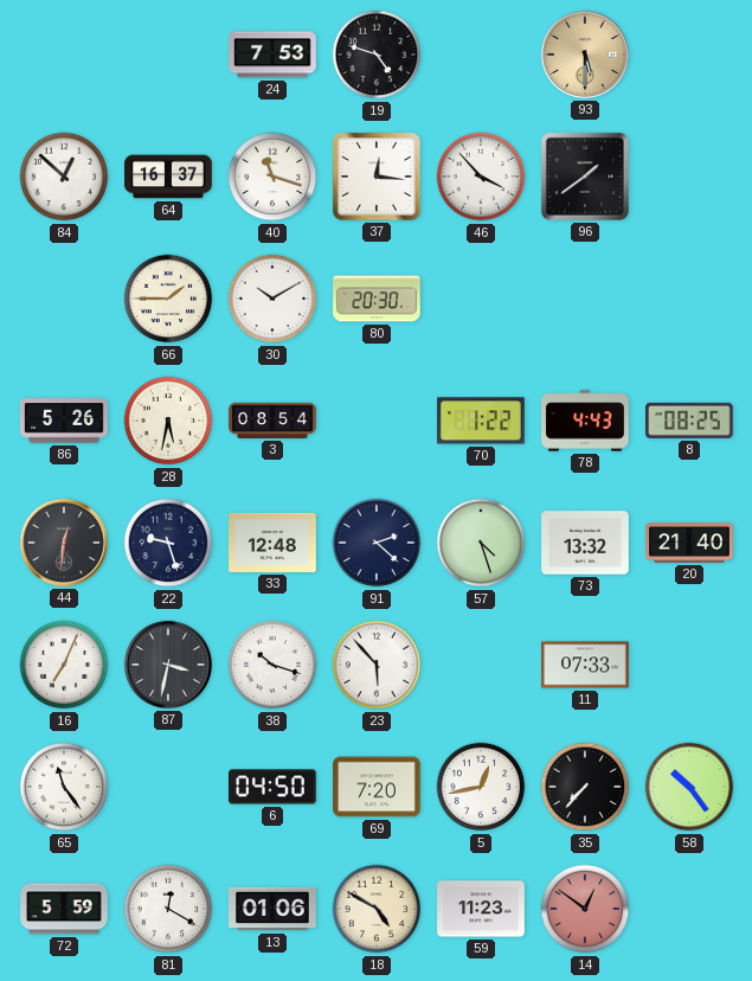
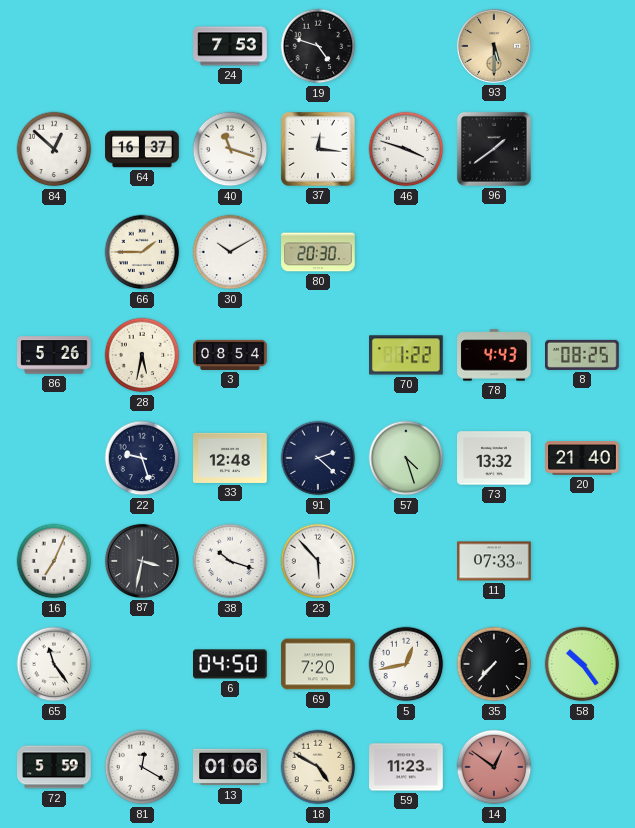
46: 3:53 -> 3:48
44: 12:31 -> none
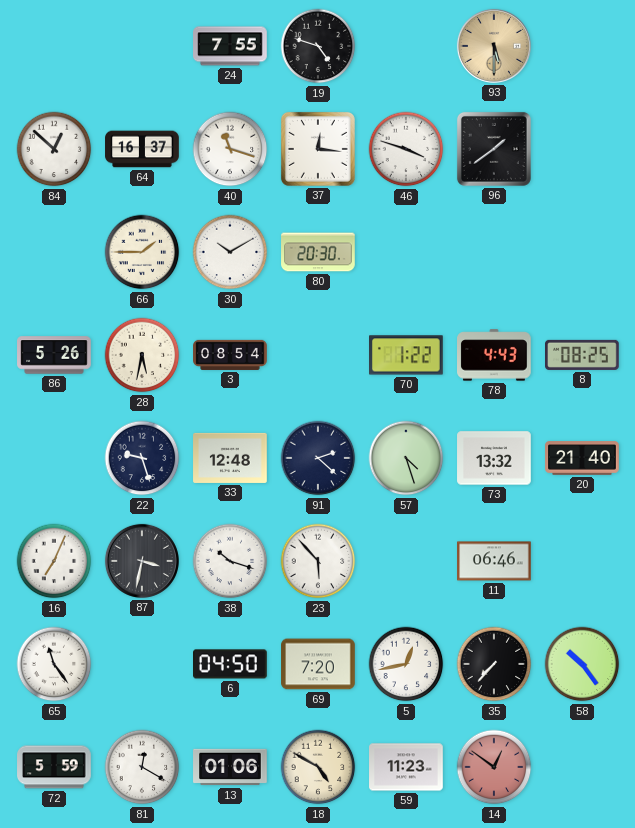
24: 7:53 -> 7:55
11: 07:33 -> 06:46
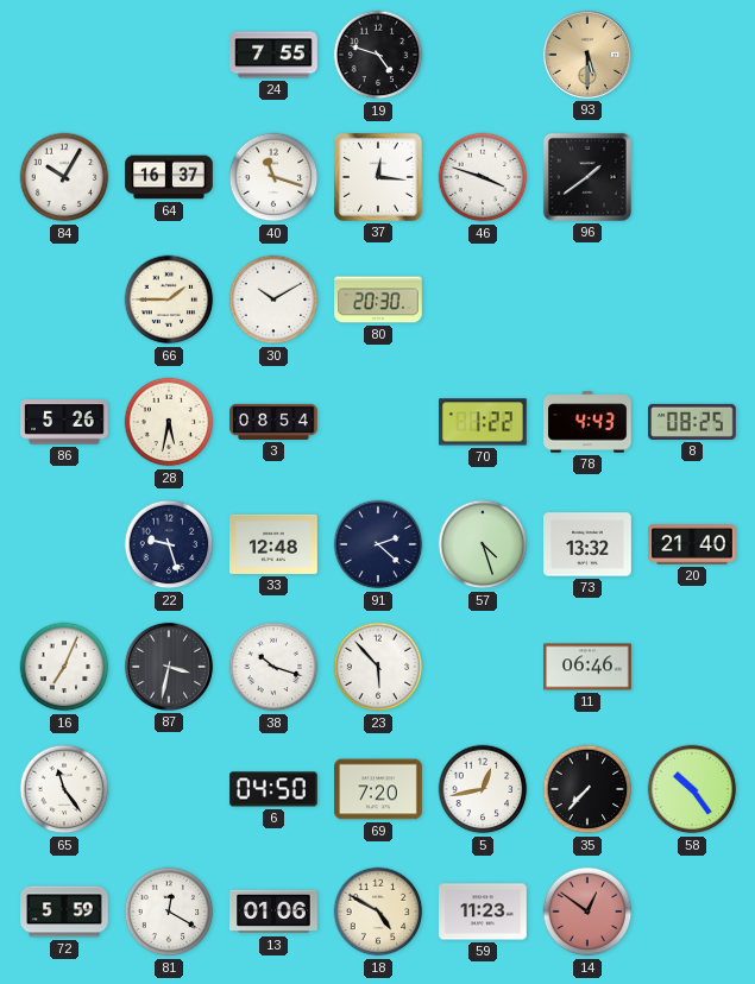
84: 12:52 -> 10:05
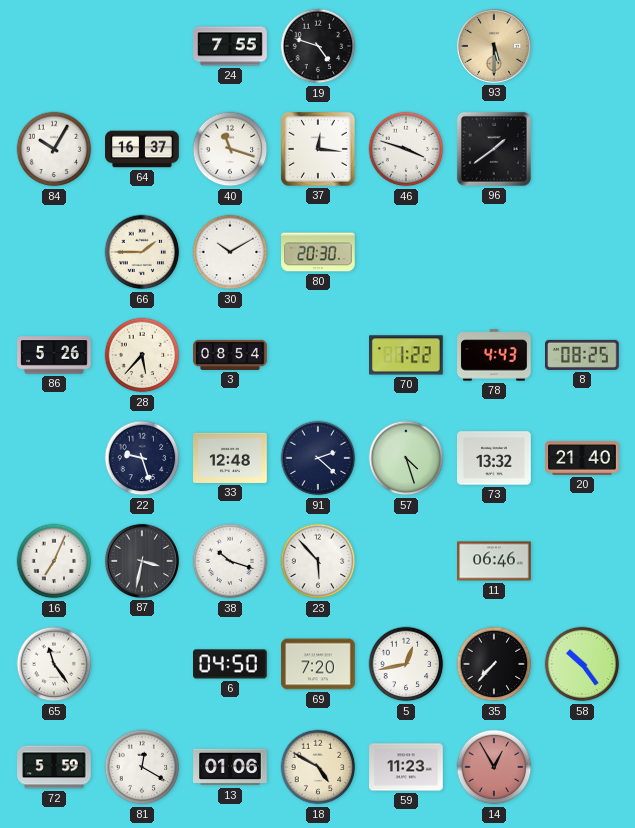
28: 5:32 -> 5:37
14: 12:51 -> 12:55
